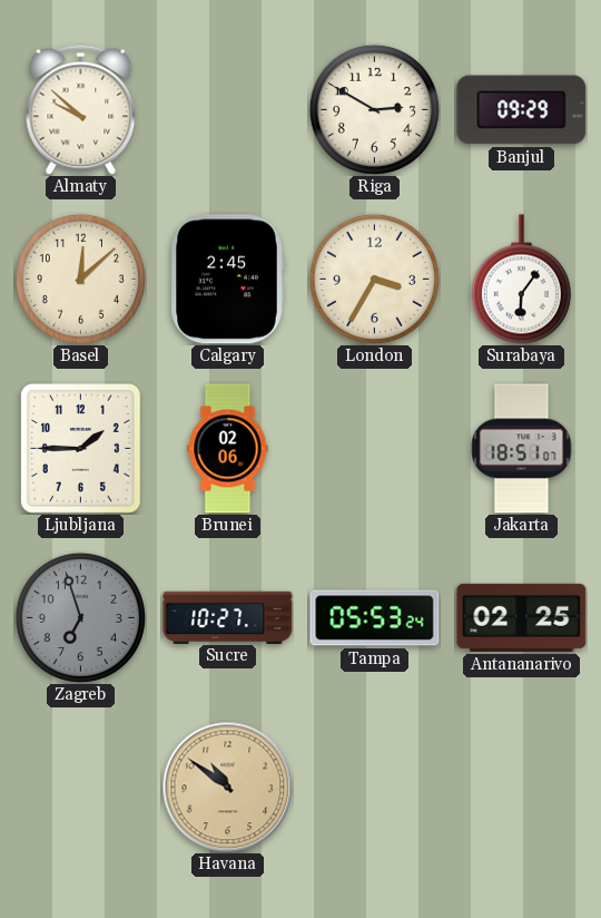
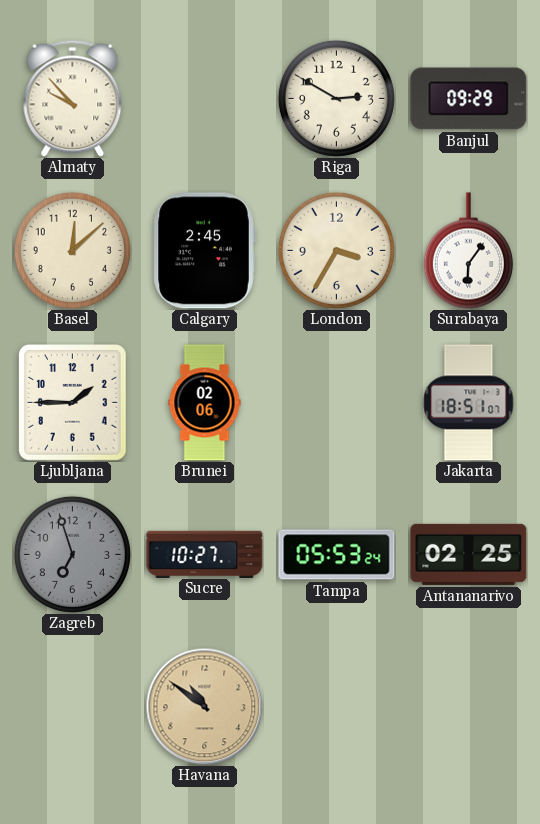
Almaty: 9:52 -> 9:53
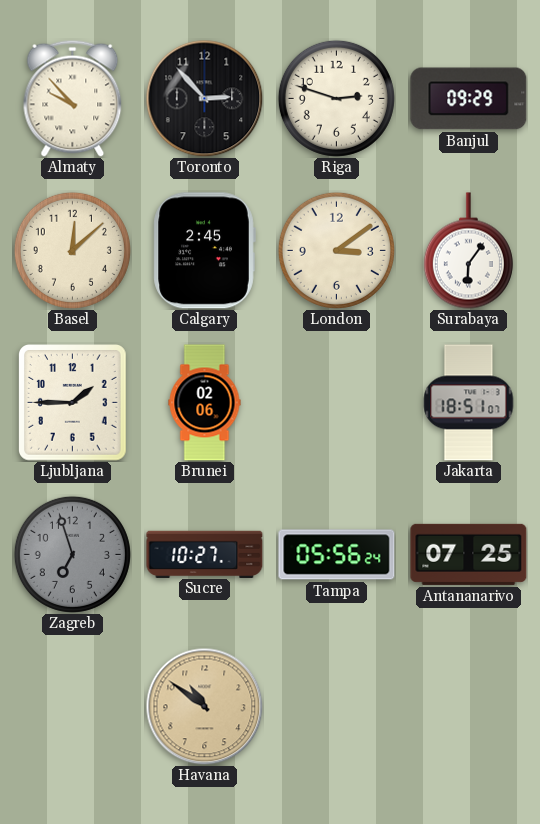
Toronto: none -> 2:53
Riga: 2:50 -> 2:48
London: 3:35 -> 3:09
Tampa: 05:53 -> 05:56
Antananarivo: 02:25 -> 07:25
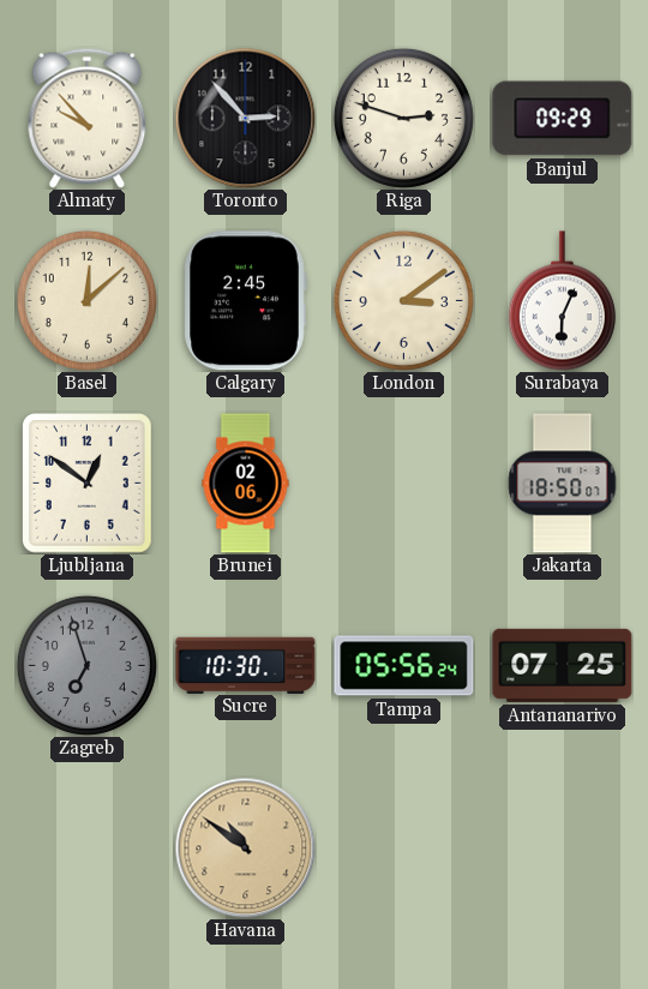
Surabaya: 6:06 -> 6:04
Ljubljana: 1:45 -> 12:51
Jakarta: 18:51 -> 18:50
Sucre: 10:27 -> 10:30
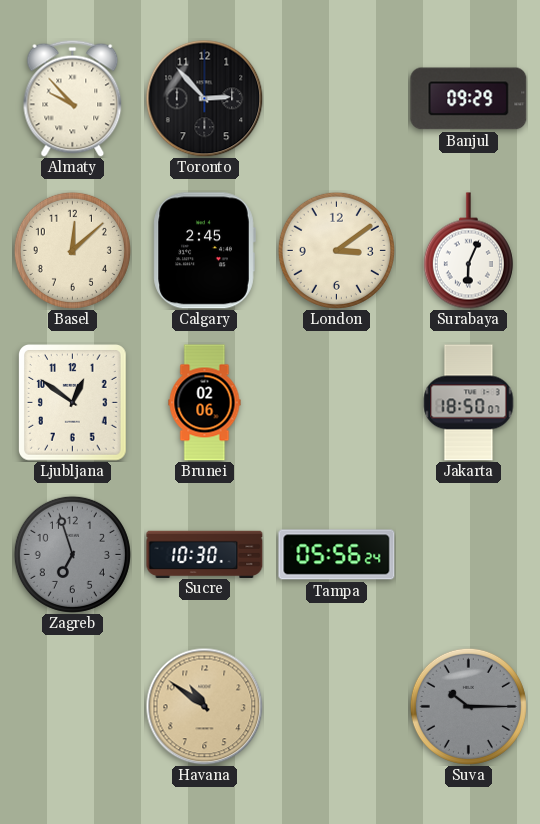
Riga: 2:48 -> none
Antananarivo: 07:25 -> none
Suva: none -> 10:15
